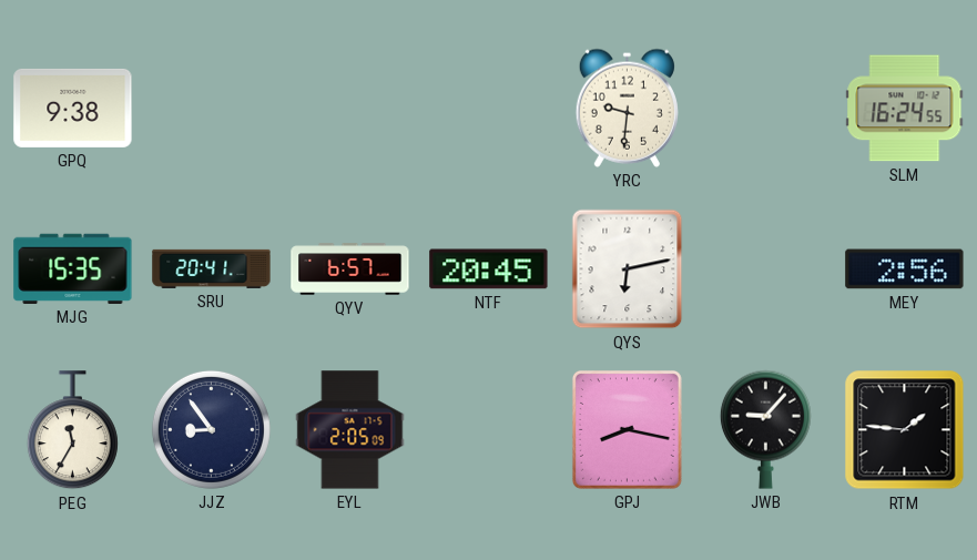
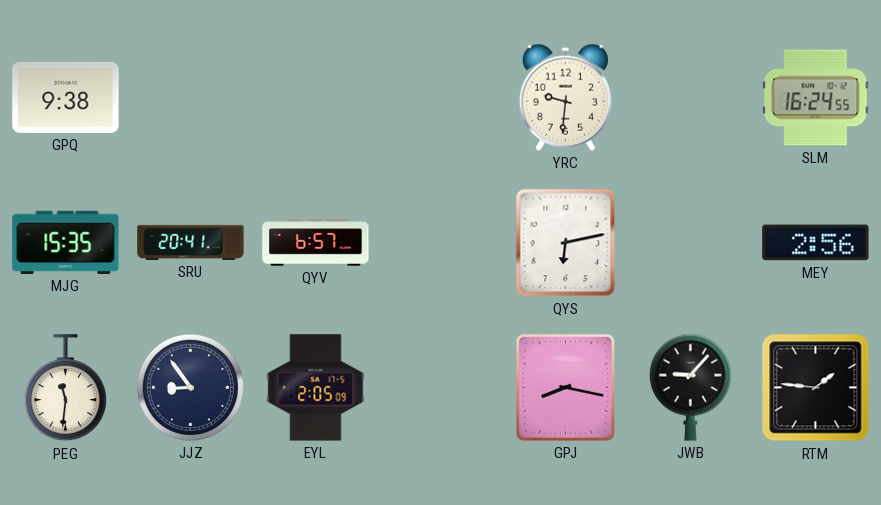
NTF: 20:45 -> none
PEG: 11:35 -> 11:31
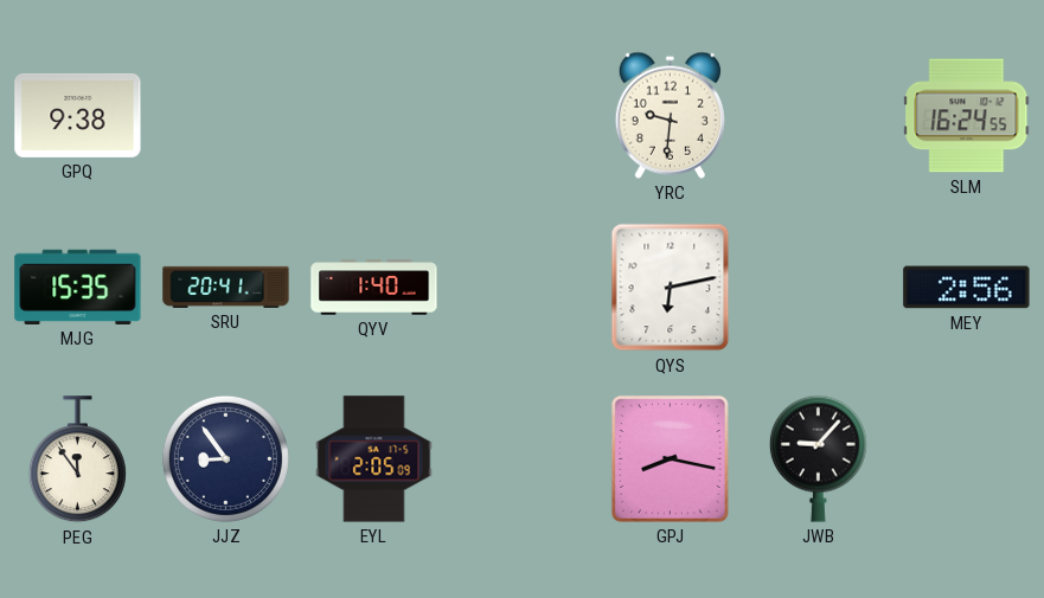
QYV: 6:57 -> 1:40
PEG: 11:31 -> 11:54
RTM: 1:46 -> none
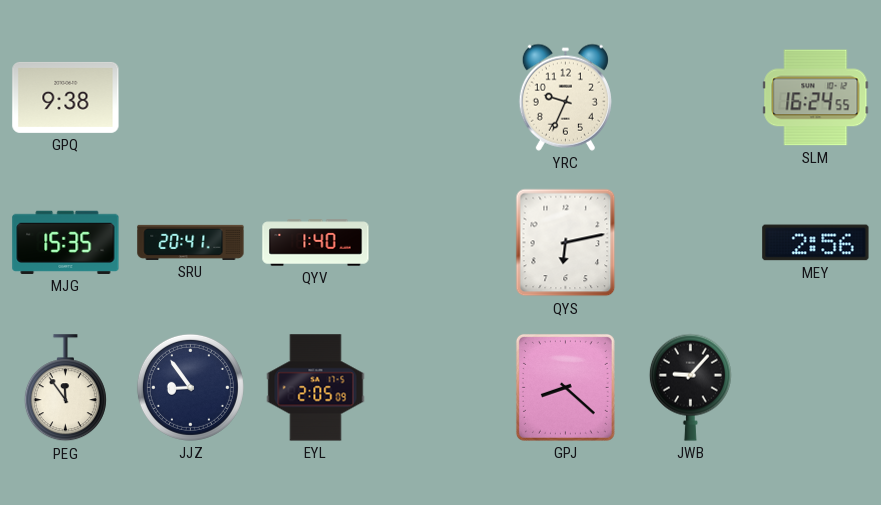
YRC: 9:31 -> 9:34
GPJ: 8:17 -> 8:22
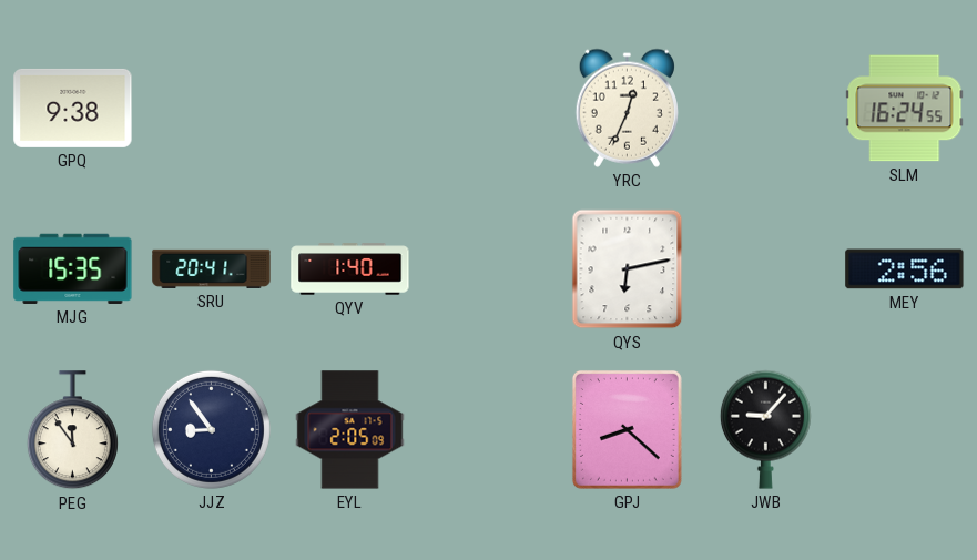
YRC: 9:34 -> 12:34
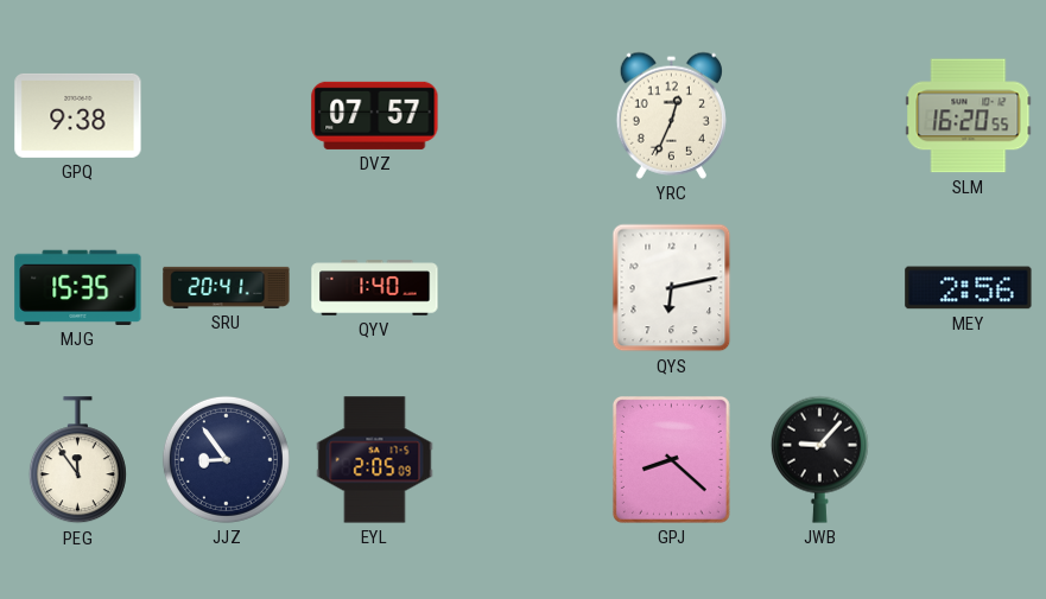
DVZ: none -> 07:57
SLM: 16:24 -> 16:20
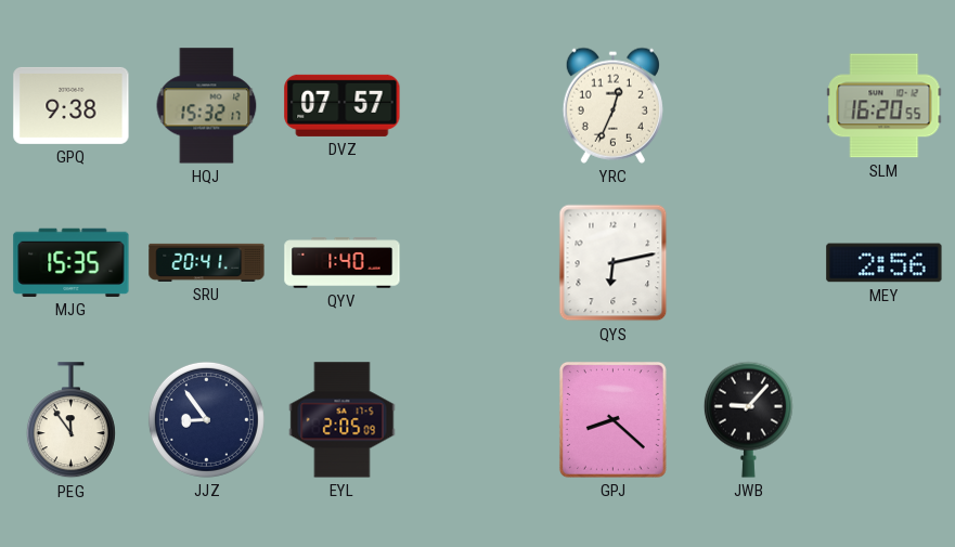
HQJ: none -> 15:32
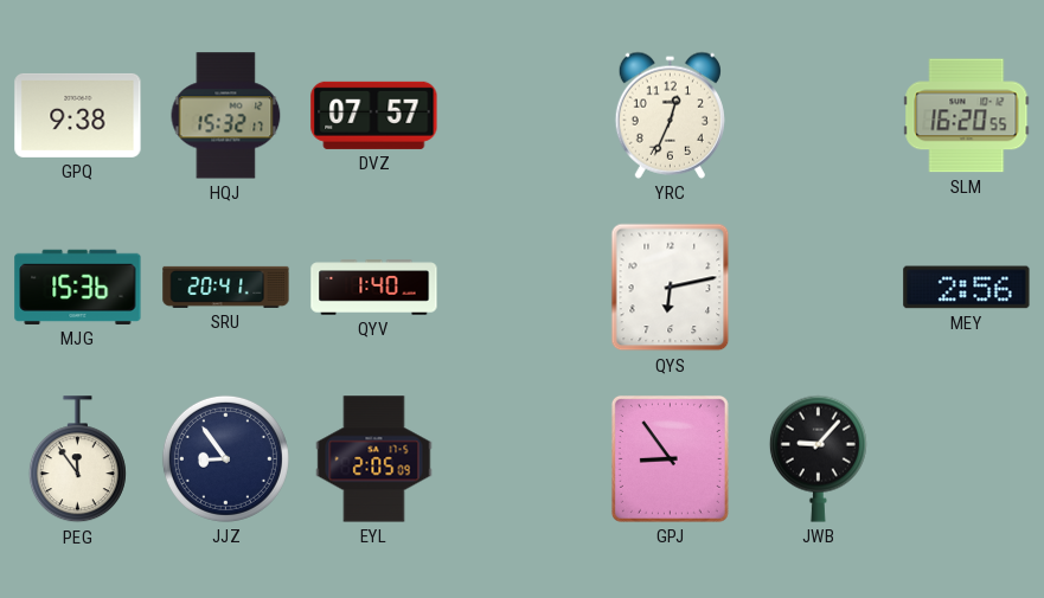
MJG: 15:35 -> 15:36
GPJ: 8:22 -> 8:54
